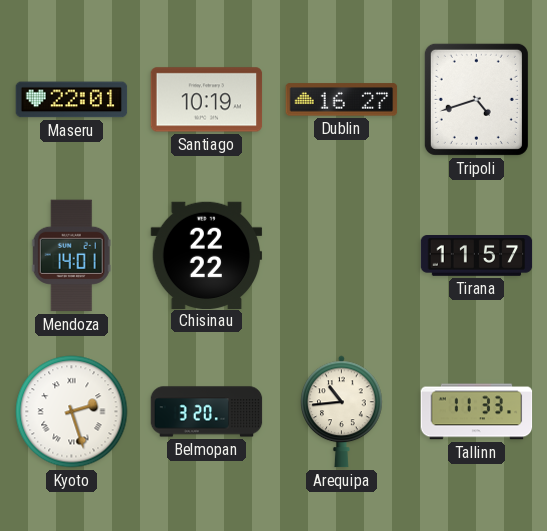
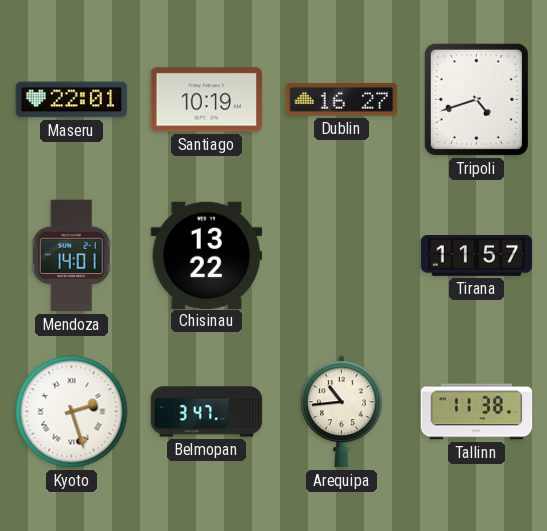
Chisinau: 22:22 -> 13:22
Belmopan: 3:20 -> 3:47
Tallinn: 11:33 -> 11:38
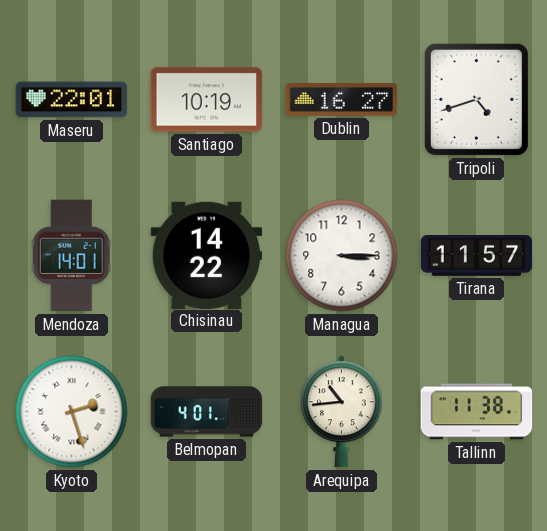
Chisinau: 13:22 -> 14:22
Managua: none -> 3:15
Belmopan: 3:47 -> 4:01
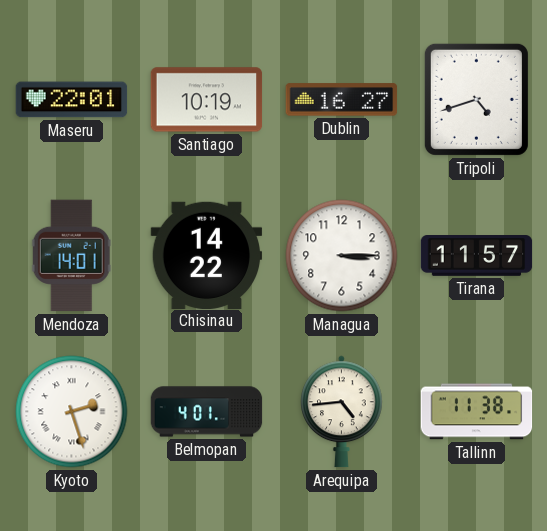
Arequipa: 10:44 -> 4:44
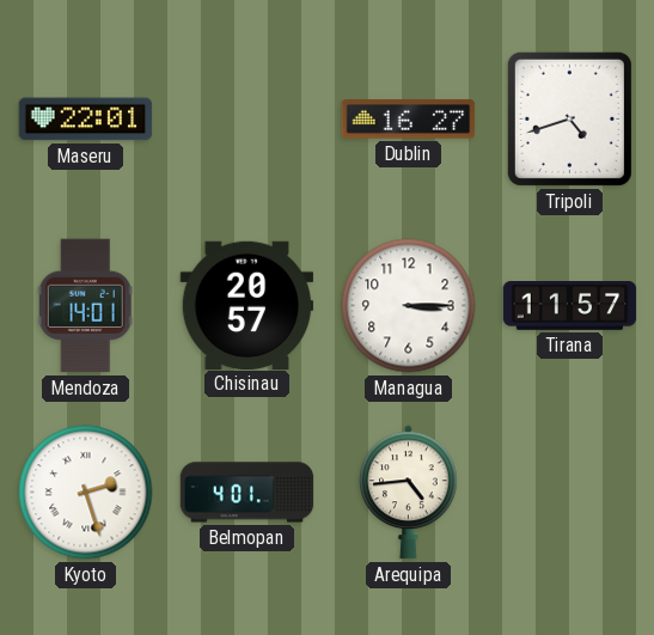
Santiago: 10:19 -> none
Chisinau: 14:22 -> 20:57
Tallinn: 11:38 -> none
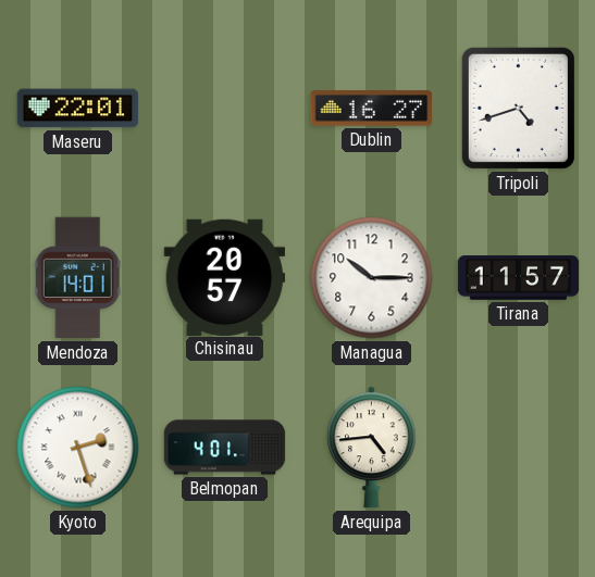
Managua: 3:15 -> 10:15
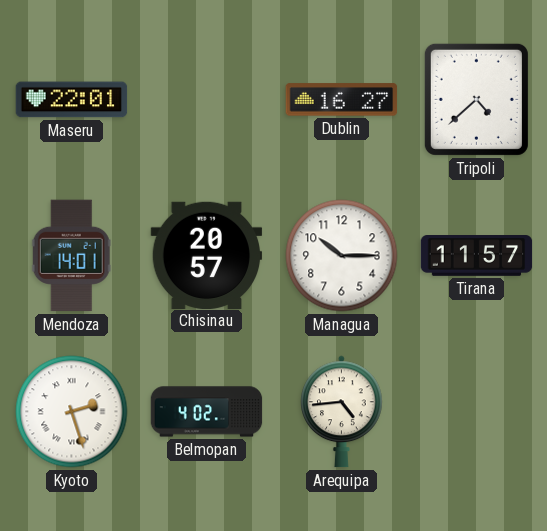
Tripoli: 4:42 -> 4:38
Belmopan: 4:01 -> 4:02
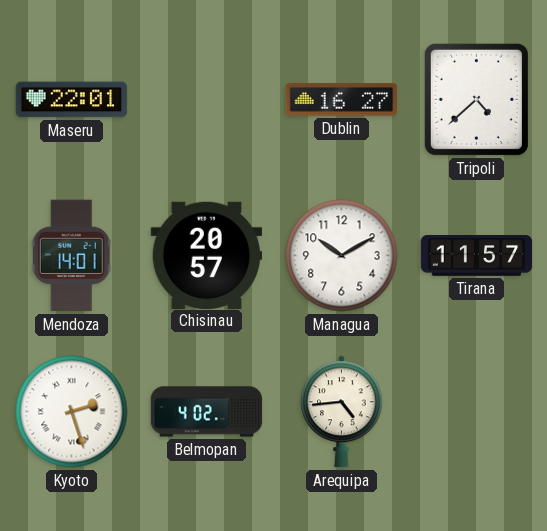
Managua: 10:15 -> 10:10
